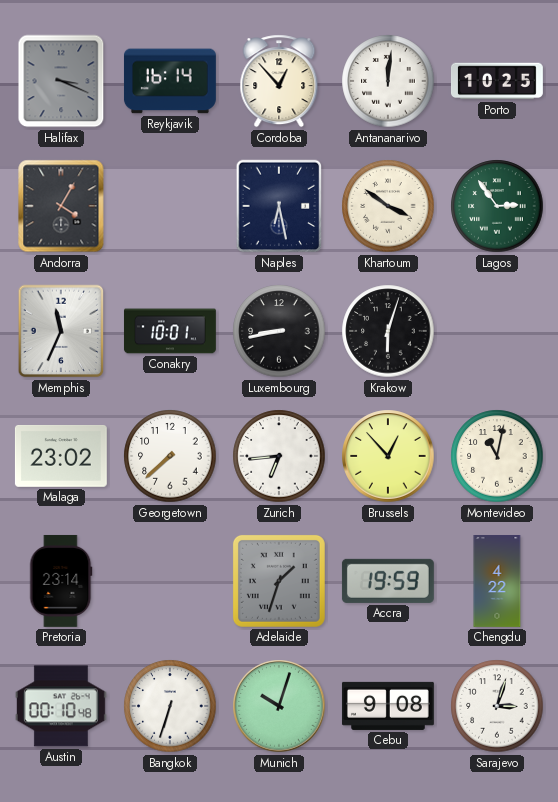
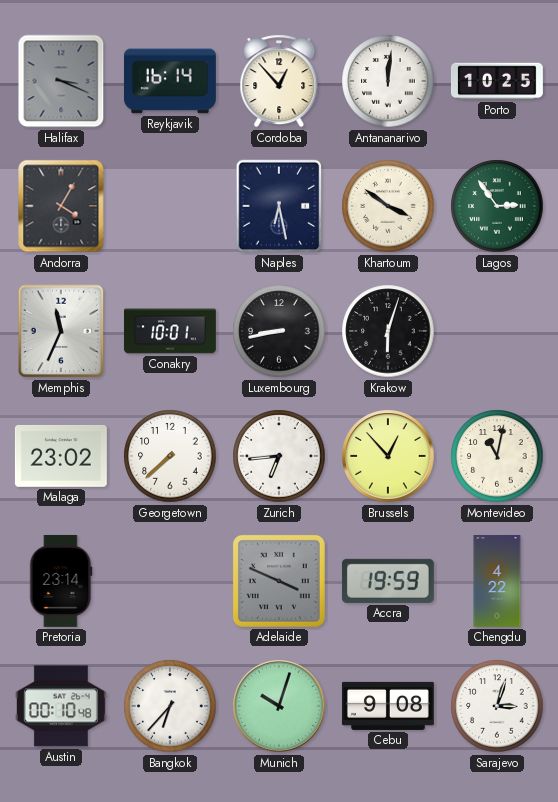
Adelaide: 1:33 -> 3:49
Bangkok: 6:33 -> 6:37
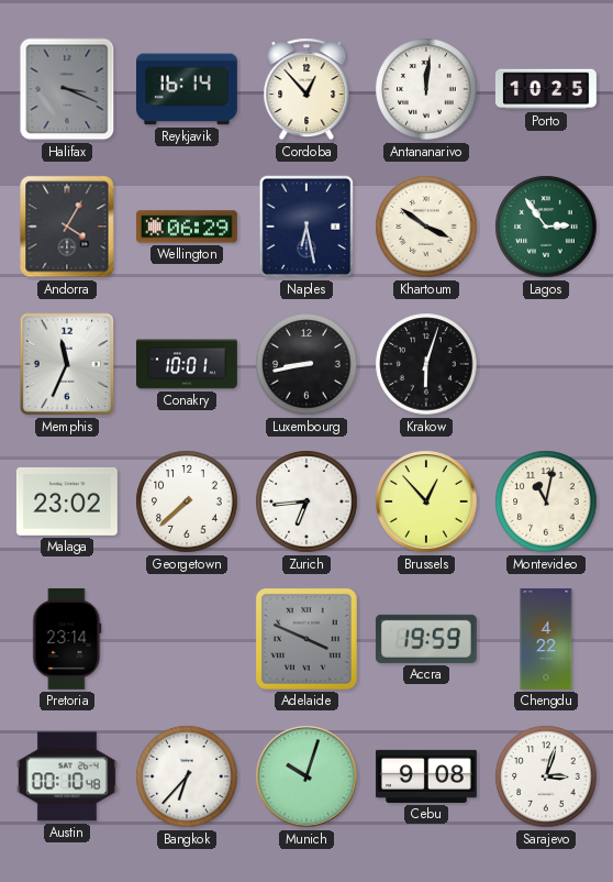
Wellington: none -> 06:29
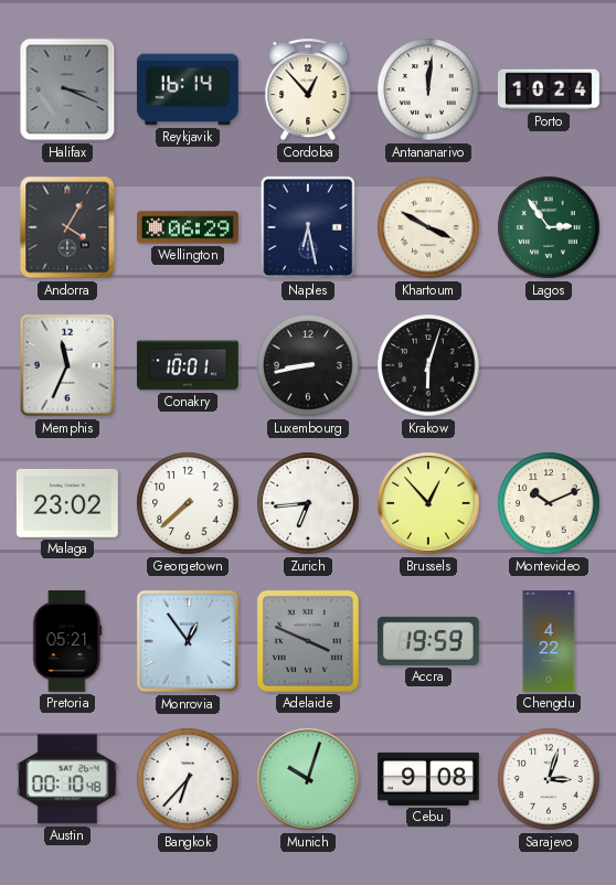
Porto: 10:25 -> 10:24
Khartoum: 3:51 -> 3:50
Montevideo: 11:02 -> 10:11
Pretoria: 23:14 -> 05:21
Monrovia: none -> 12:54
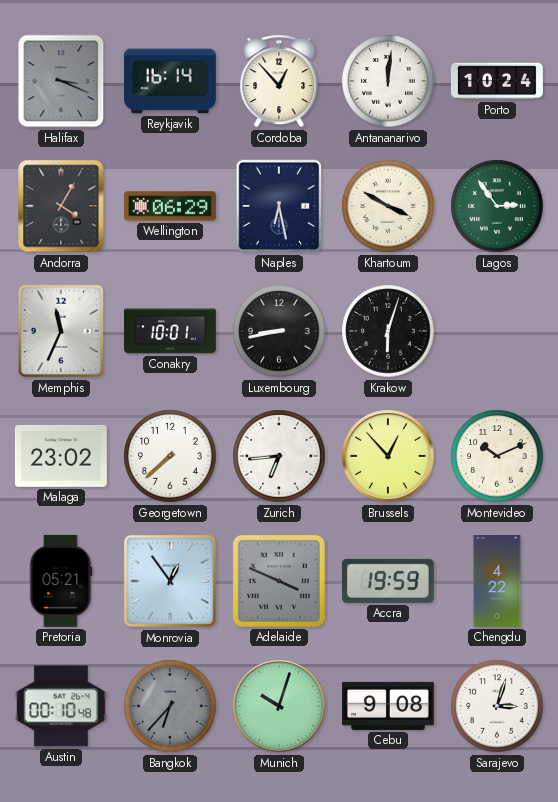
Bangkok dial: white -> grey
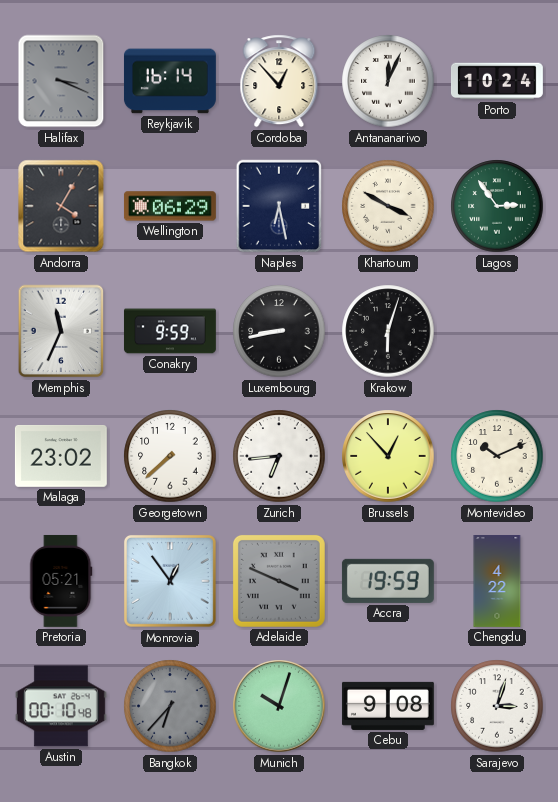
Antananarivo: 12:01 -> 12:04
Conakry: 10:01 -> 9:59
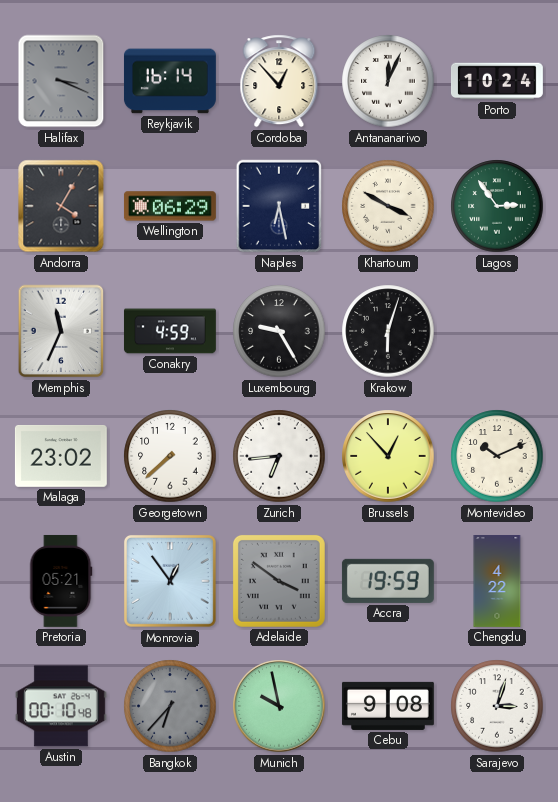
Conakry: 9:59 -> 4:59
Luxembourg: 8:43 -> 9:25
Adelaide: 3:49 -> 3:51
Munich: 10:03 -> 9:58
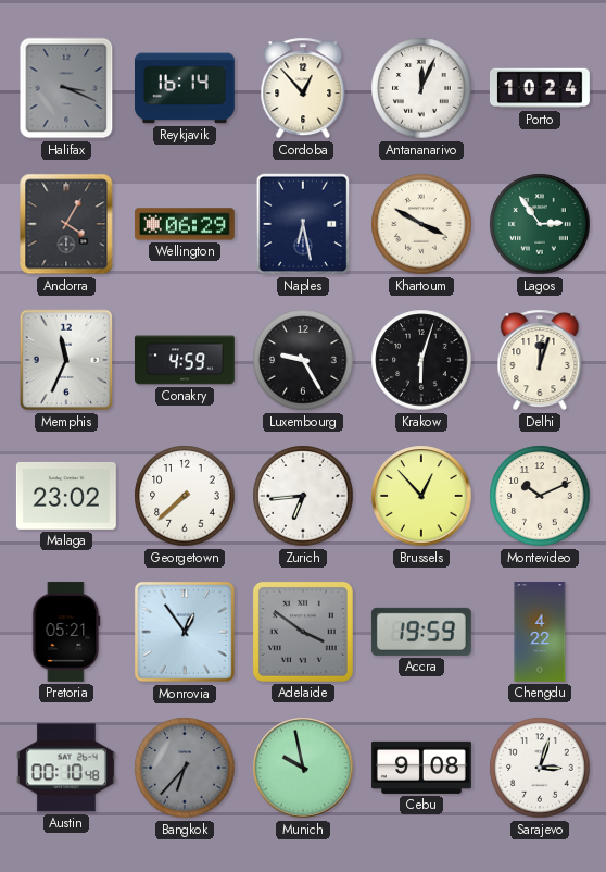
Delhi: none -> 12:03
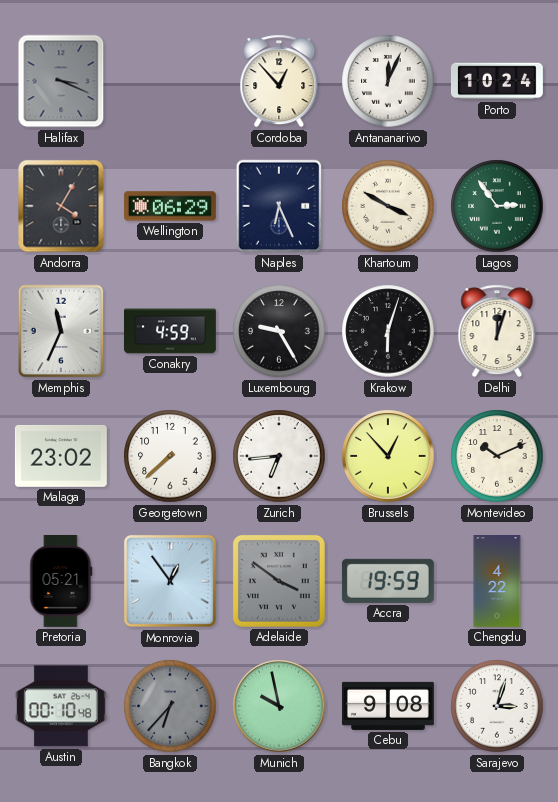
Reykjavik: 16:14 -> none
Naples: 6:28 -> 6:26
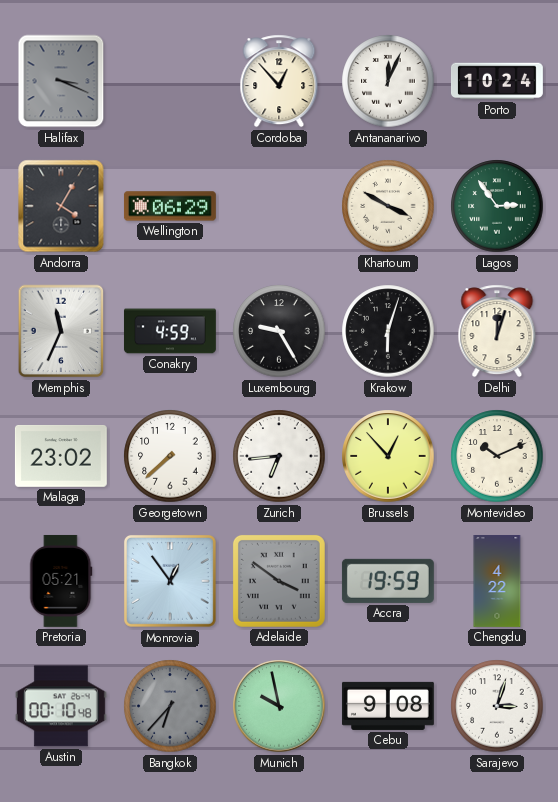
Naples: 6:26 -> none
